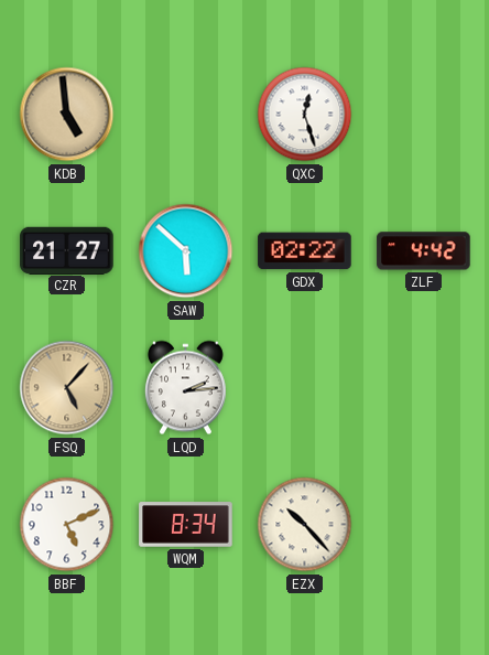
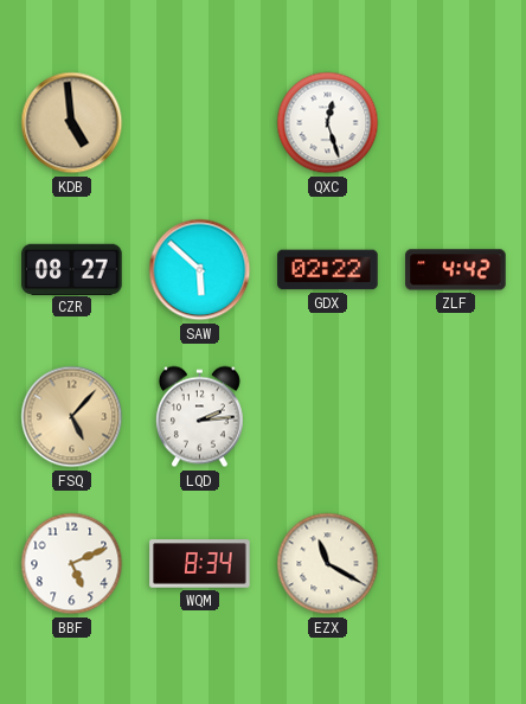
CZR: 21:27 -> 08:27
EZX: 10:23 -> 11:20
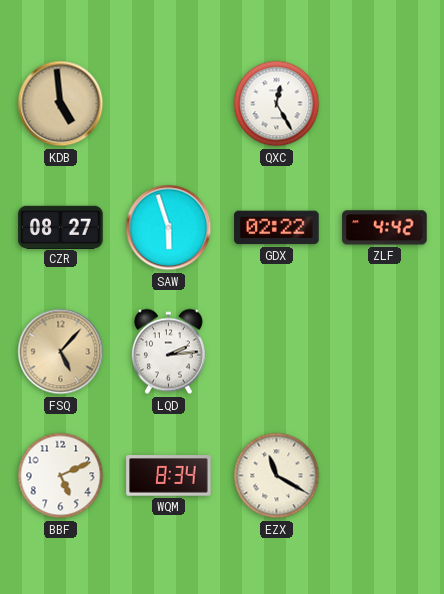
QXC: 12:27 -> 12:25
SAW: 5:52 -> 5:57
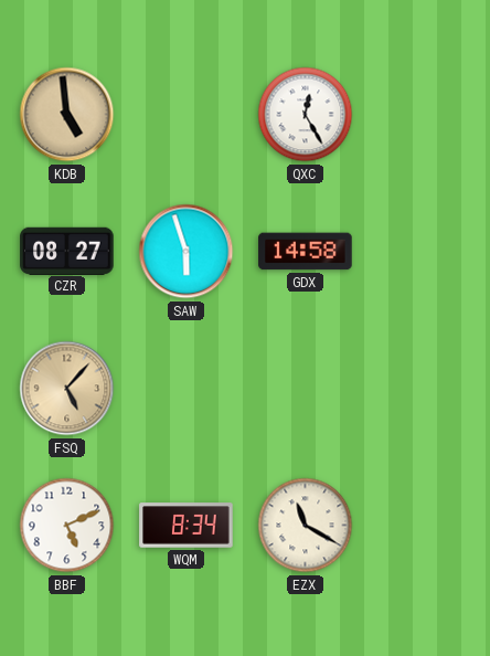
GDX: 02:22 -> 14:58
ZLF: 4:42 -> none
LQD: 2:14 -> none
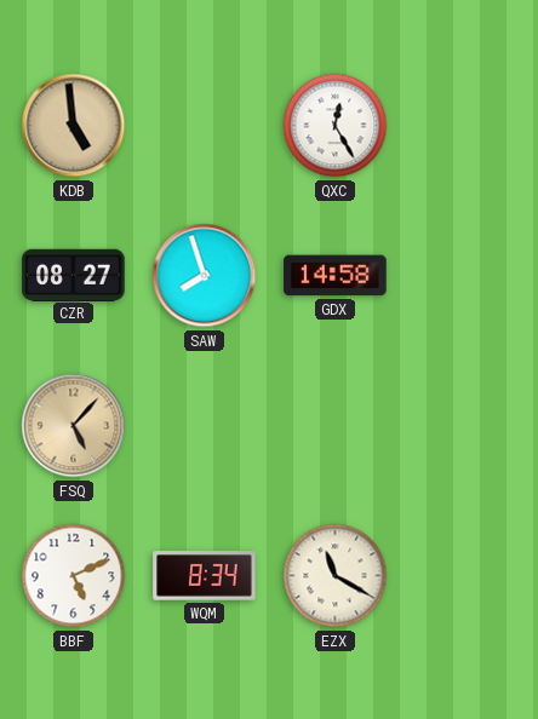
SAW: 5:57 -> 7:57
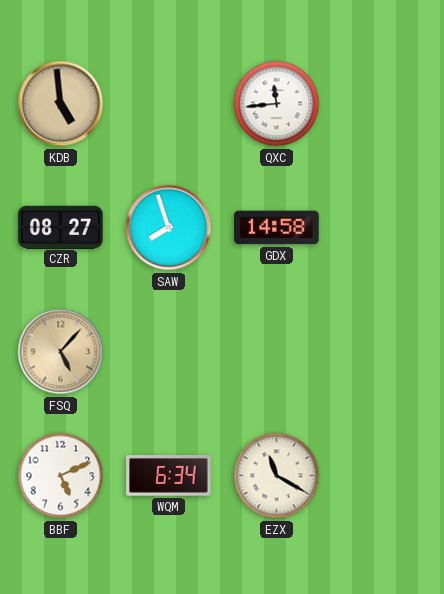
QXC: 12:25 -> 11:44
WQM: 8:34 -> 6:34
